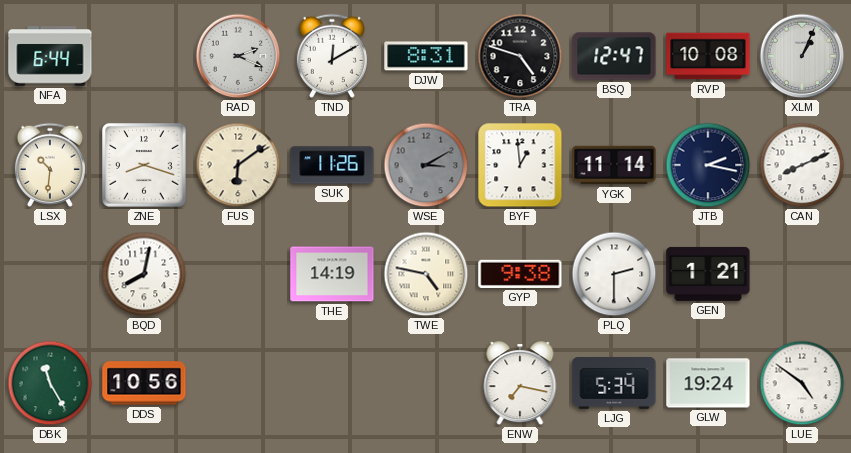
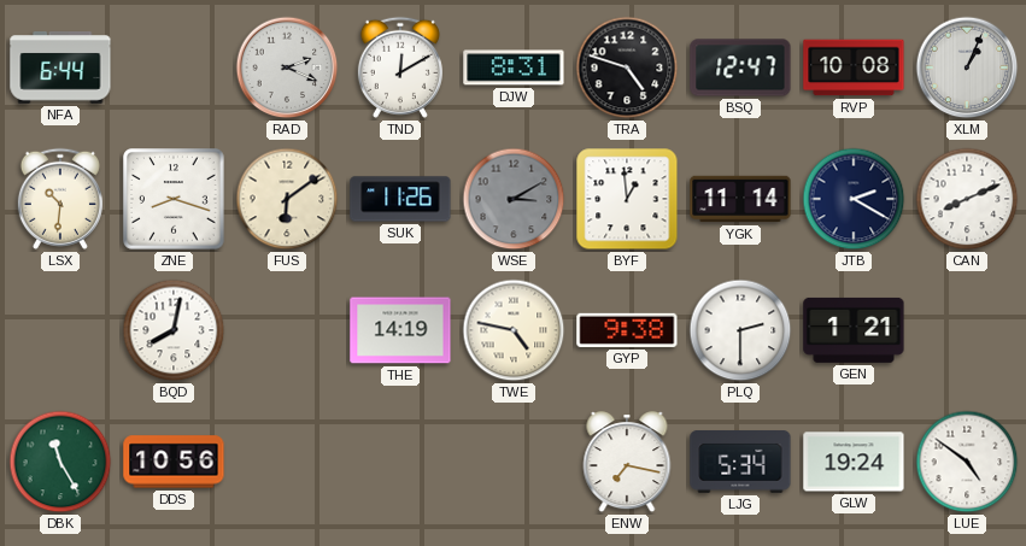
JTB: 2:17 -> 2:20
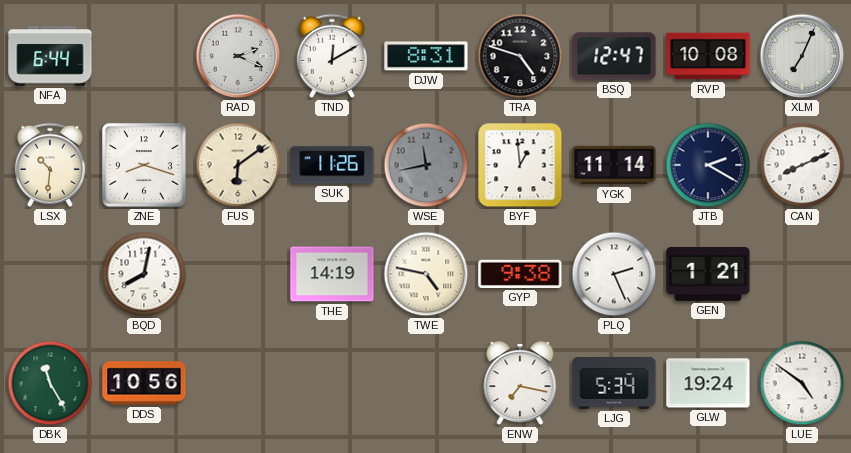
XLM: 1:04 -> 7:04
WSE: 3:10 -> 11:43
PLQ: 2:30 -> 2:26
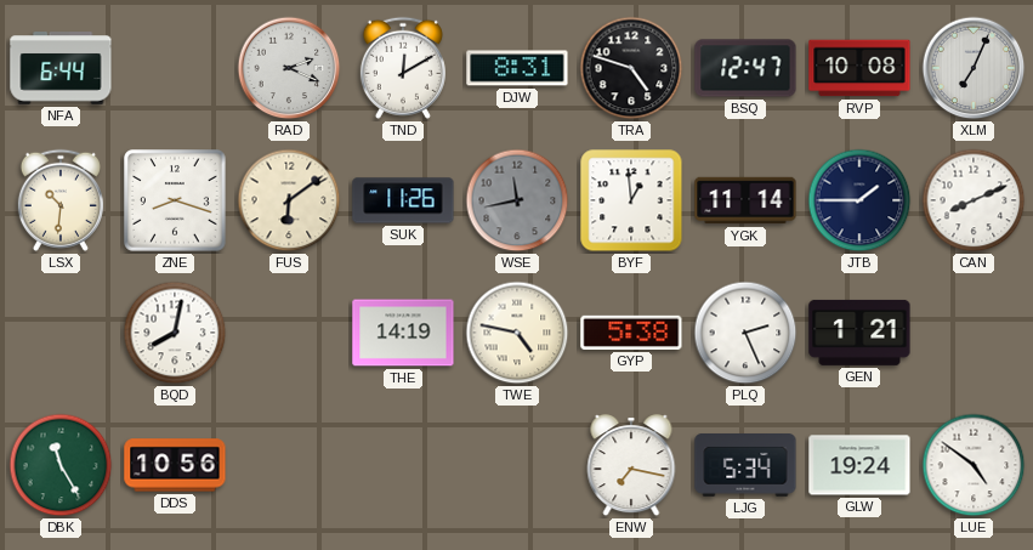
JTB: 2:20 -> 1:45
GYP: 9:38 -> 5:38
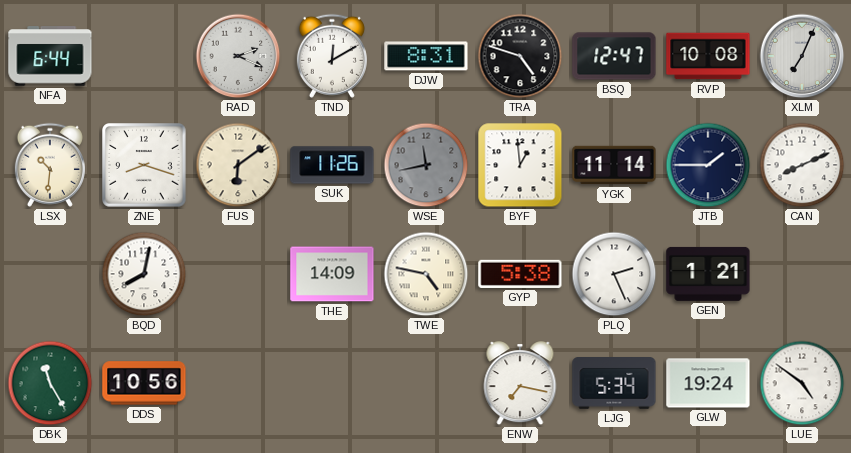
THE: 14:19 -> 14:09
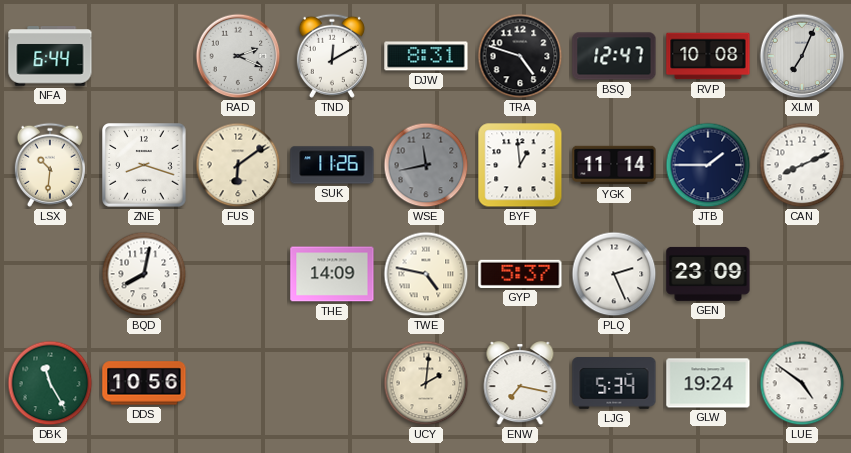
GYP: 5:38 -> 5:37
GEN: 1:21 -> 23:09
UCY: none -> 2:01
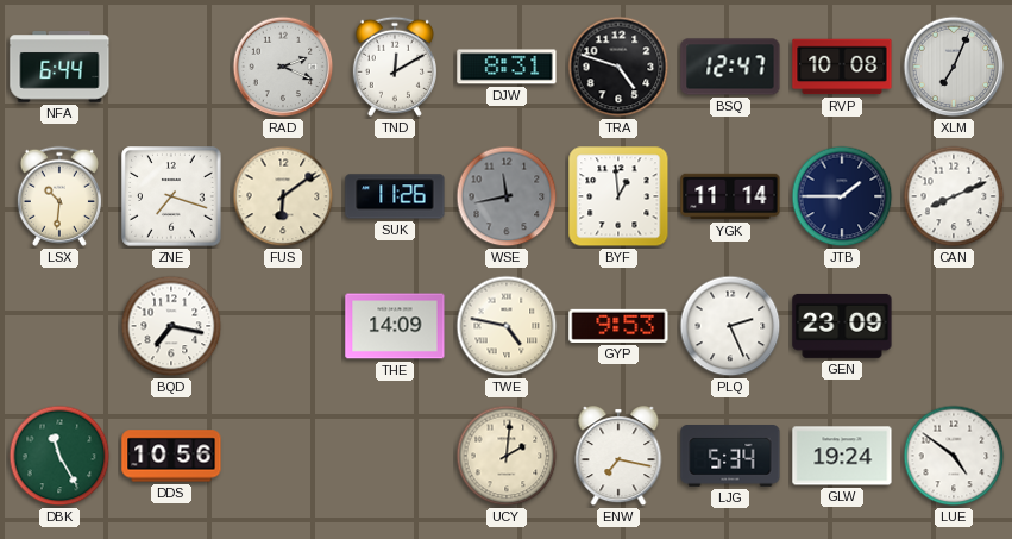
ZNE: 8:18 -> 7:18
BQD: 8:02 -> 7:17
GYP: 5:37 -> 9:53
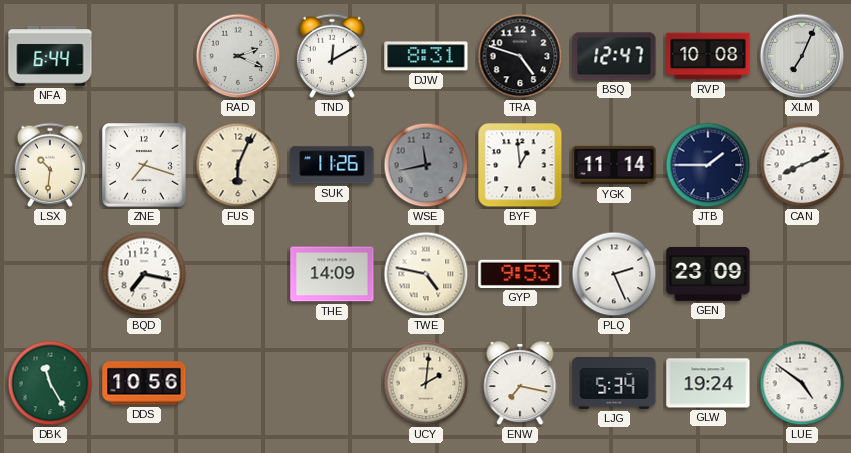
FUS: 6:09 -> 6:04
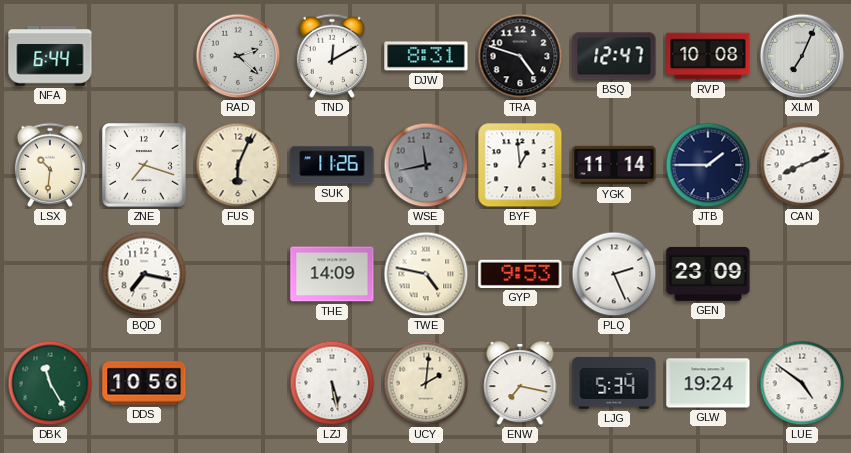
RAD: 2:19 -> 2:22
LZJ: none -> 5:28
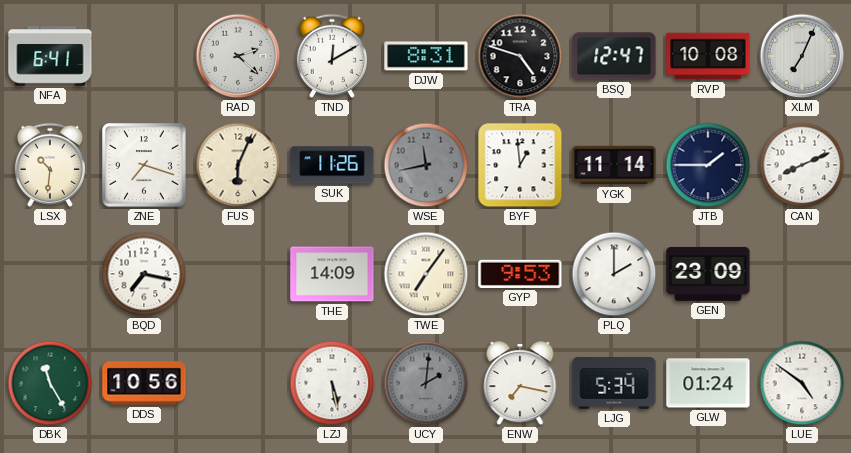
NFA: 6:44 -> 6:41
TWE: 4:47 -> 7:06
PLQ: 2:26 -> 2:00
UCY dial: cream -> grey
GLW: 19:24 -> 01:24
